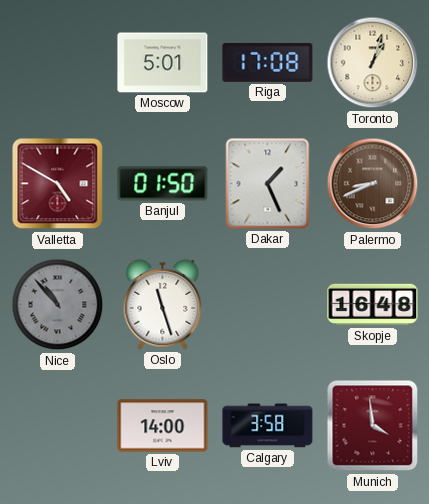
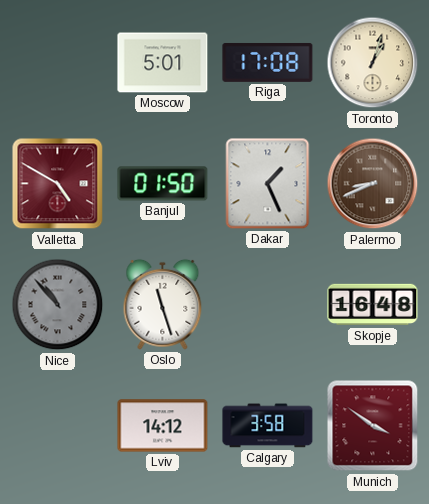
Lviv: 14:00 -> 14:12
Munich: 3:59 -> 3:51
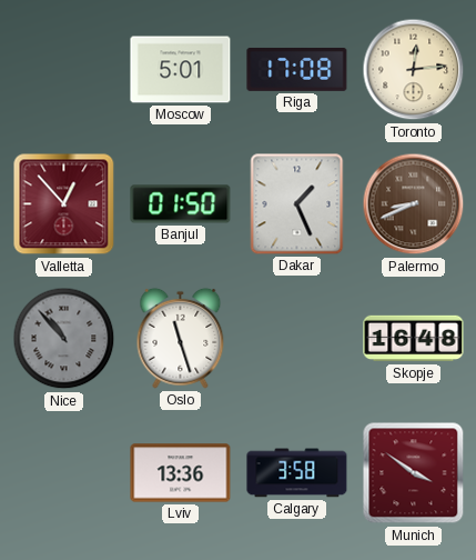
Toronto: 1:03 -> 12:14
Valletta: 4:50 -> 12:53
Lviv: 14:12 -> 13:36
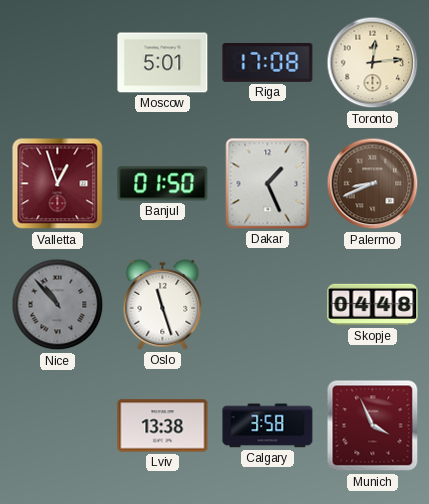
Valletta: 12:53 -> 12:57
Skopje: 16:48 -> 04:48
Lviv: 13:36 -> 13:38
Munich: 3:51 -> 3:56
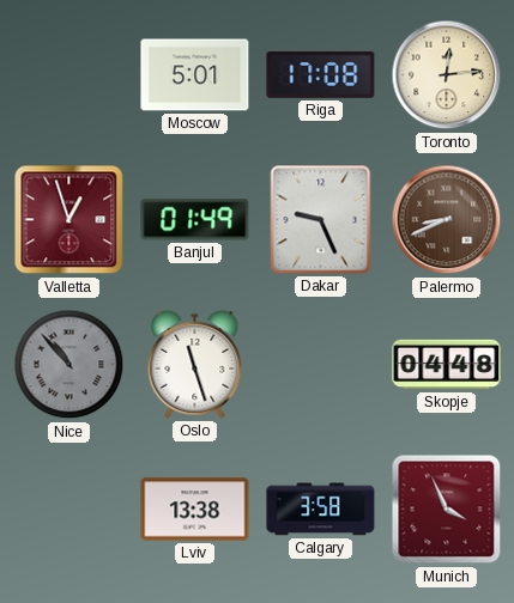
Banjul: 01:50 -> 01:49
Dakar: 1:26 -> 9:26
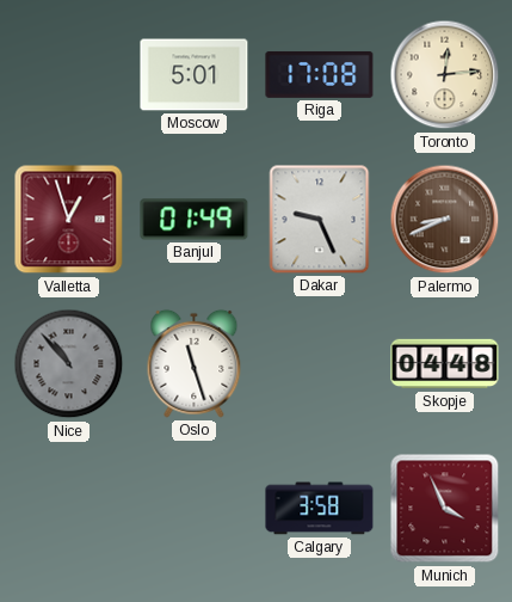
Lviv: 13:38 -> none
